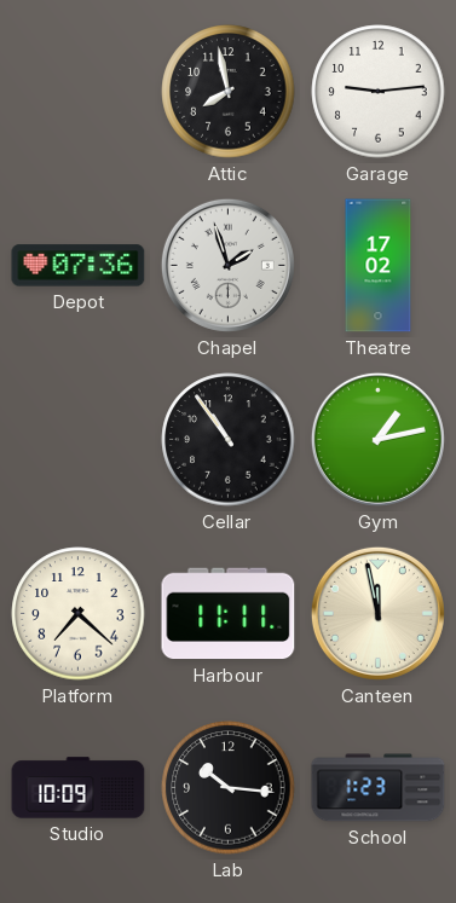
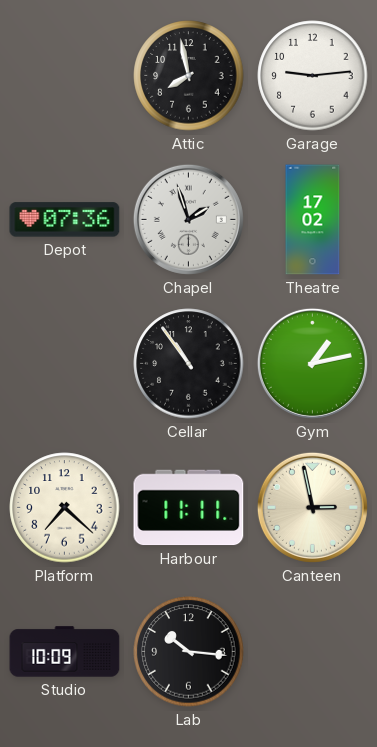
Canteen: 11:58 -> 2:58
School: 1:23 -> none
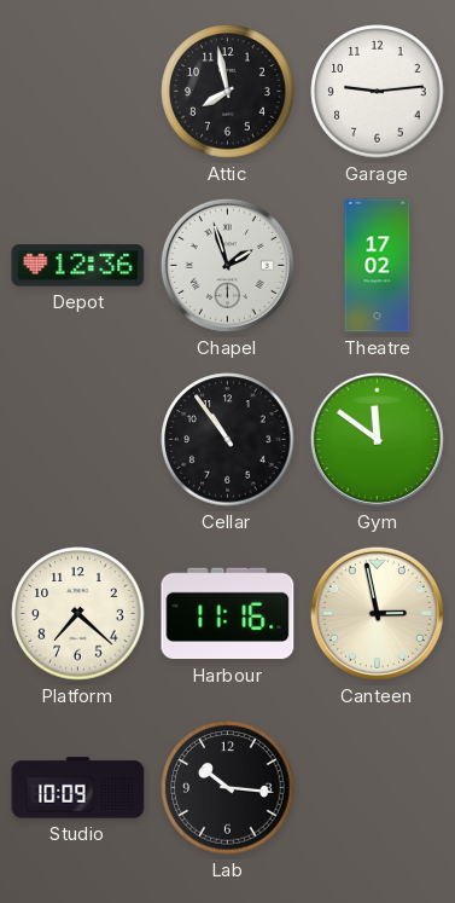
Depot: 07:36 -> 12:36
Gym: 1:13 -> 11:51
Harbour: 11:11 -> 11:16
